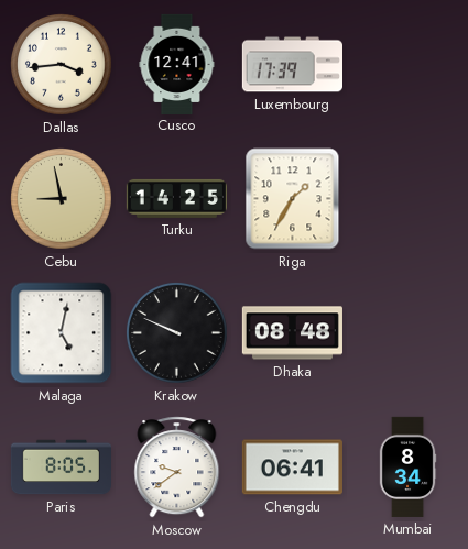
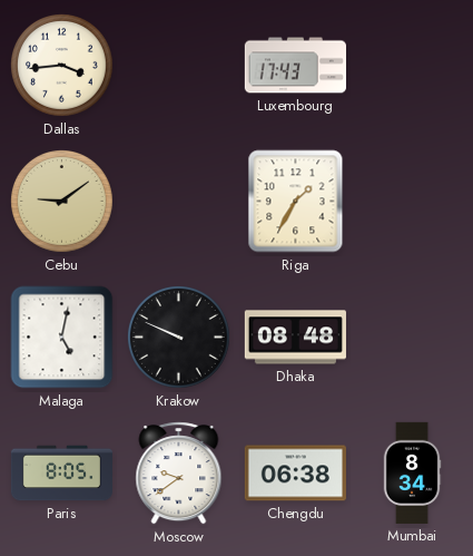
Cusco: 12:41 -> none
Luxembourg: 17:39 -> 17:43
Cebu: 8:58 -> 9:09
Turku: 14:25 -> none
Chengdu: 06:41 -> 06:38
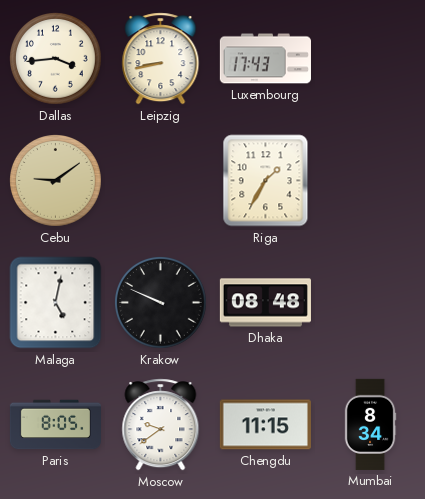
Leipzig: none -> 8:43
Chengdu: 06:38 -> 11:15
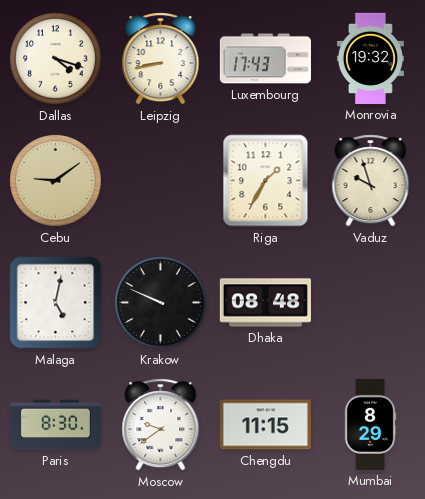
Dallas: 3:44 -> 4:18
Monrovia: none -> 19:32
Vaduz: none -> 9:57
Paris: 8:05 -> 8:30
Mumbai: 8:34 -> 8:29
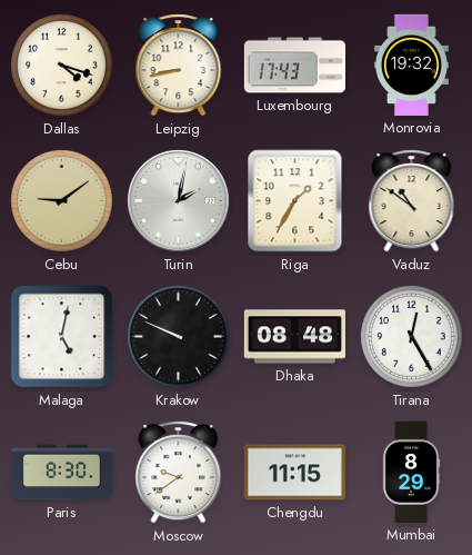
Turin: none -> 2:02
Vaduz: 9:57 -> 10:51
Tirana: none -> 12:25
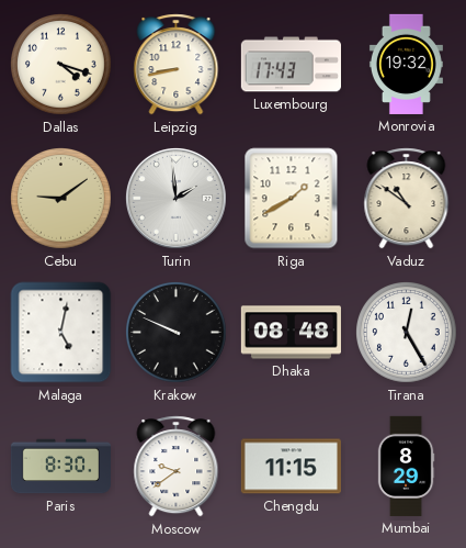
Turin: 2:02 -> 1:59
Riga: 1:35 -> 1:40
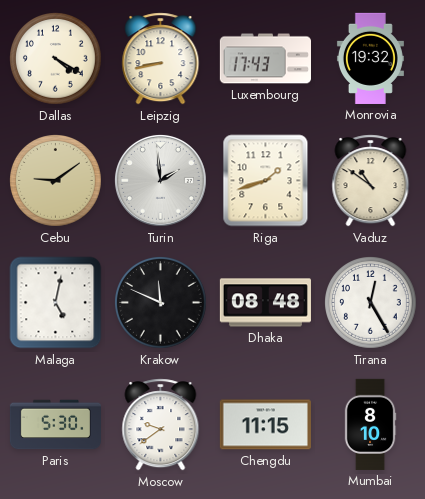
Dallas: 4:18 -> 4:20
Riga: 1:40 -> 1:42
Krakow: 9:49 -> 11:49
Paris: 8:30 -> 5:30
Mumbai: 8:29 -> 8:10
